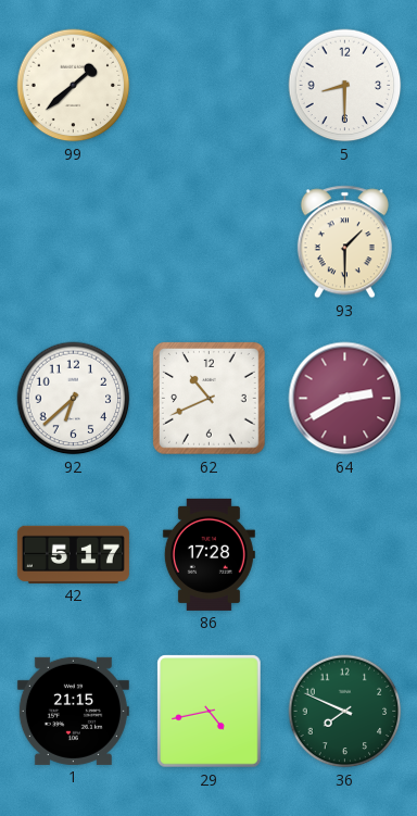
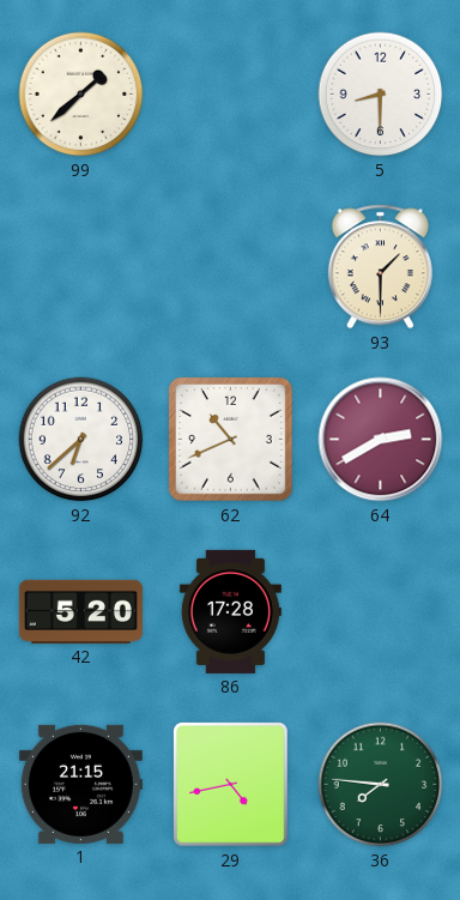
42: 5:17 -> 5:20
36: 7:49 -> 7:46
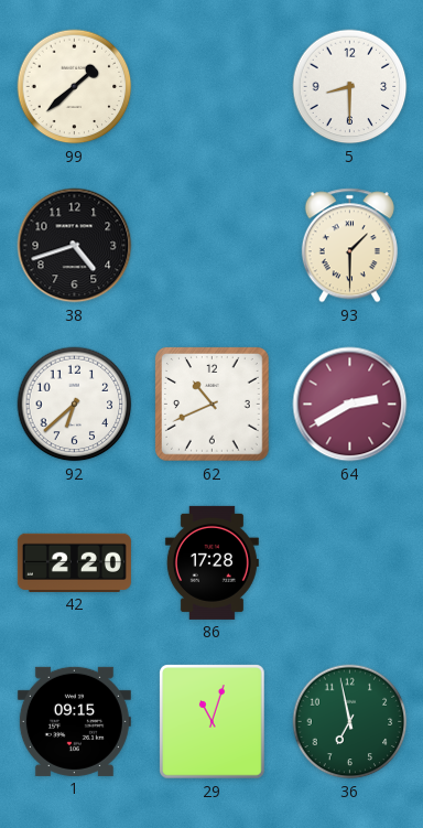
38: none -> 4:42
42: 5:20 -> 2:20
1: 21:15 -> 09:15
29: 4:43 -> 11:03
36: 7:46 -> 6:58
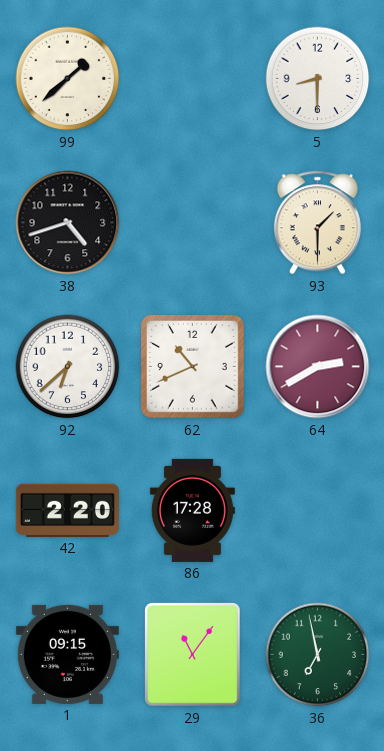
29: 11:03 -> 11:06
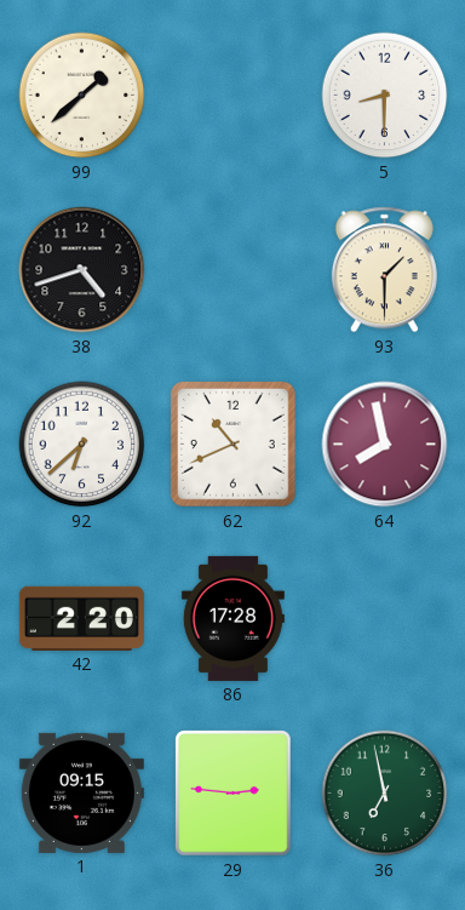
64: 2:40 -> 7:58
29: 11:06 -> 2:46
